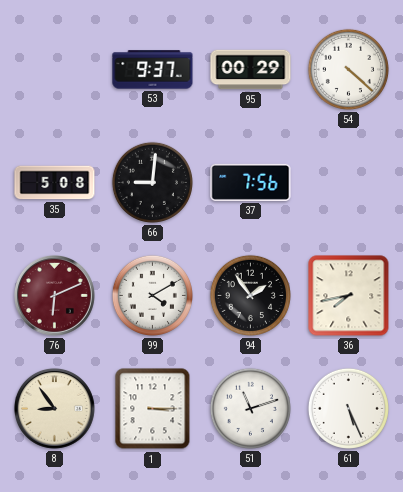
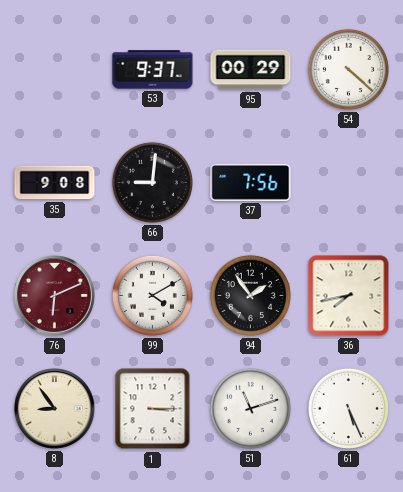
35: 5:08 -> 9:08
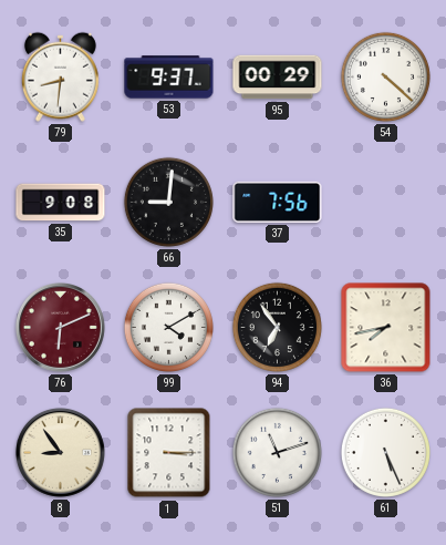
79: none -> 8:31
94: 1:54 -> 6:54
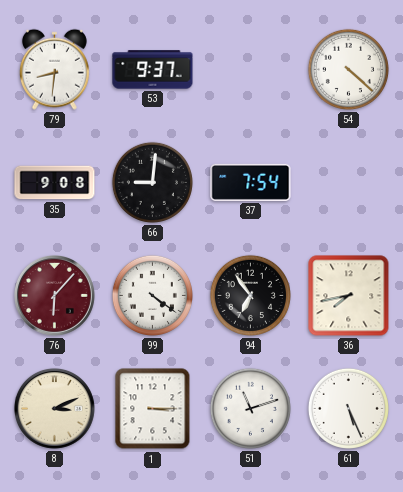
95: 00:29 -> none
37: 7:56 -> 7:54
76: 6:11 -> 6:07
99: 4:10 -> 4:21
8: 8:54 -> 3:11
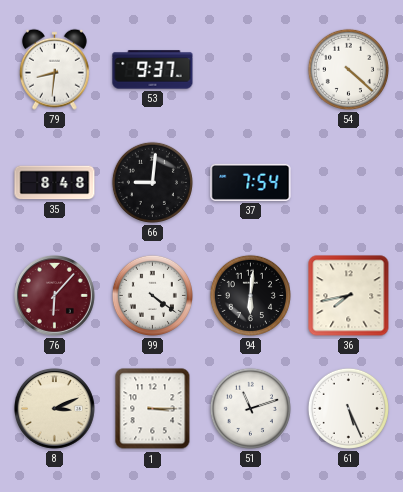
35: 9:08 -> 8:48
94: 6:54 -> 6:01
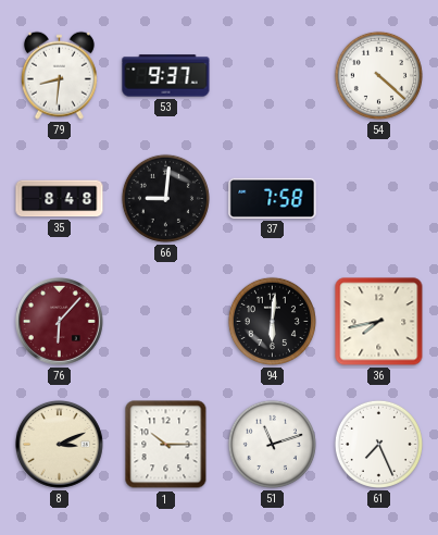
37: 7:54 -> 7:58
99: 4:21 -> none
1: 3:15 -> 10:15
61: 5:26 -> 7:26
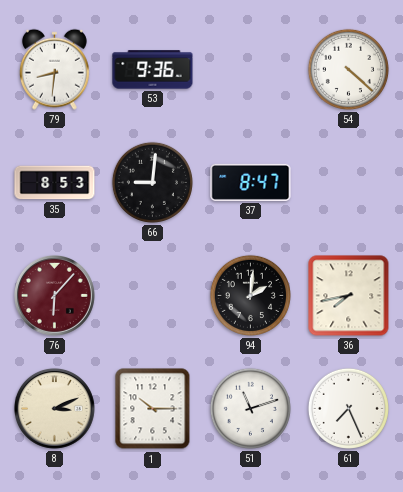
53: 9:37 -> 9:36
35: 8:48 -> 8:53
37: 7:58 -> 8:47
94: 6:01 -> 2:01
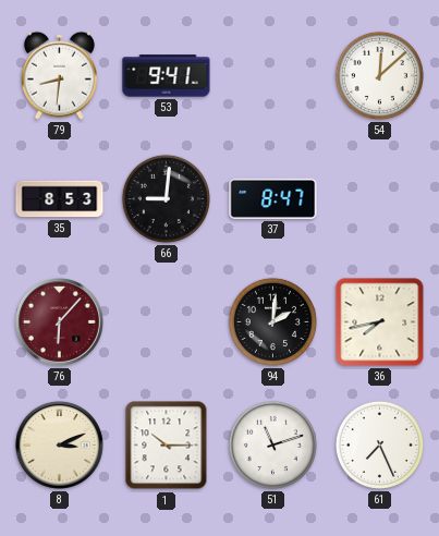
53: 9:36 -> 9:41
54: 4:22 -> 12:08
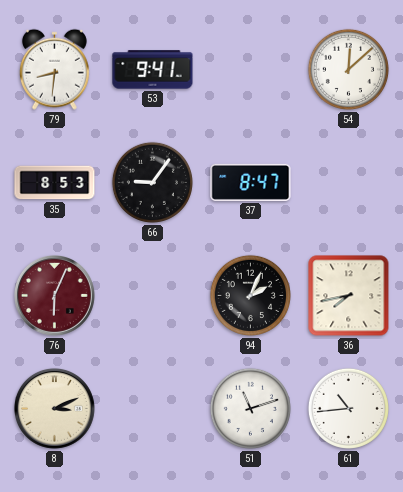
66: 9:01 -> 9:06
76: 6:07 -> 6:04
94: 2:01 -> 2:04
1: 10:15 -> none
61: 7:26 -> 10:44
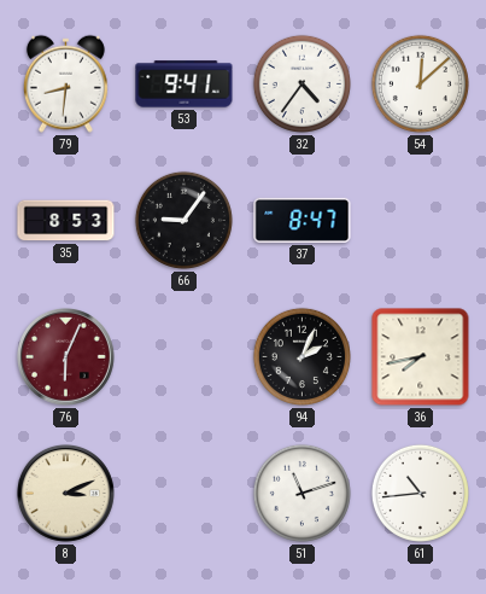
32: none -> 4:36
